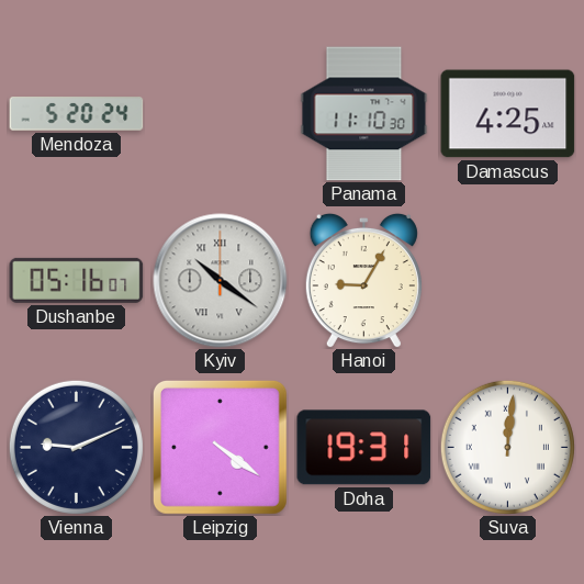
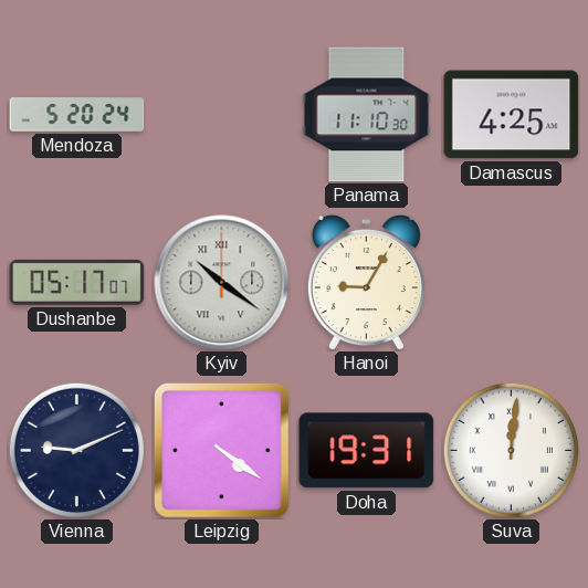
Dushanbe: 05:16 -> 05:17
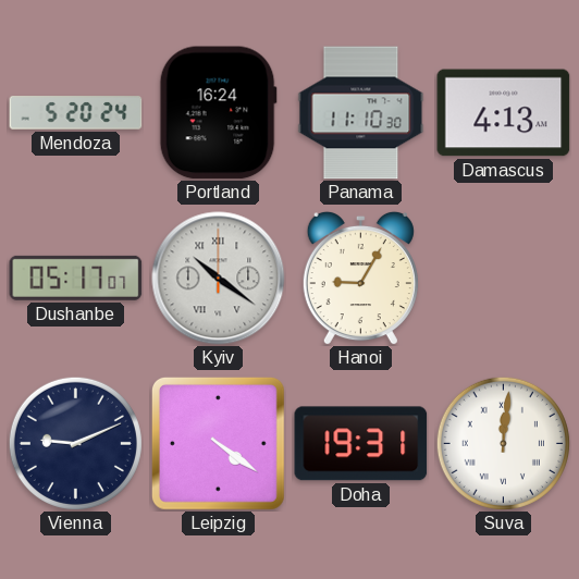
Portland: none -> 16:24
Damascus: 4:25 -> 4:13
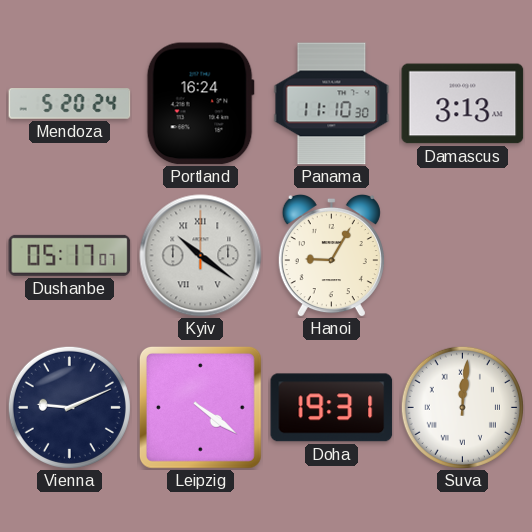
Damascus: 4:13 -> 3:13
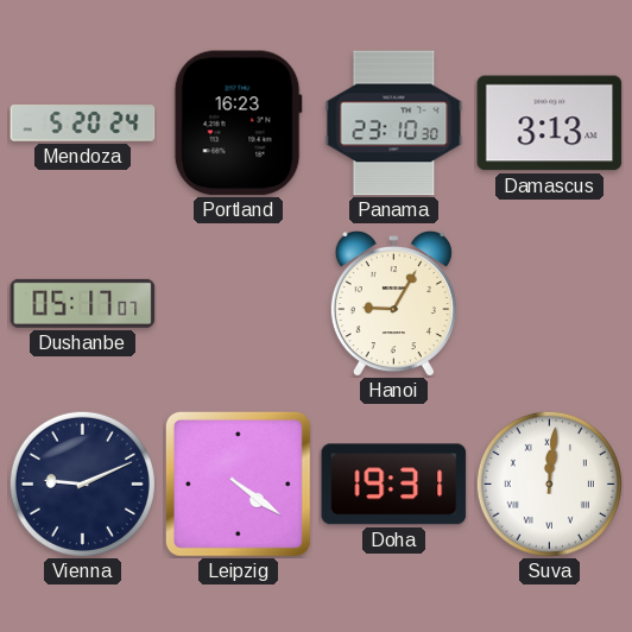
Portland: 16:24 -> 16:23
Panama: 11:10 -> 23:10
Kyiv: 10:21 -> none
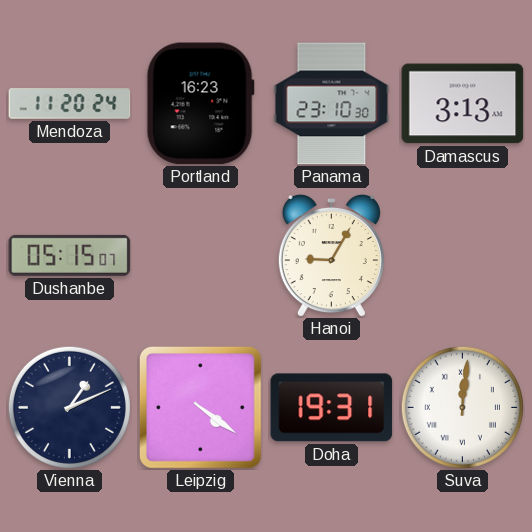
Mendoza: 5:20 -> 11:20
Dushanbe: 05:17 -> 05:15
Vienna: 9:11 -> 1:11
